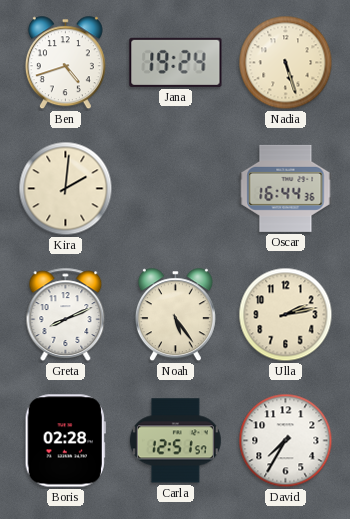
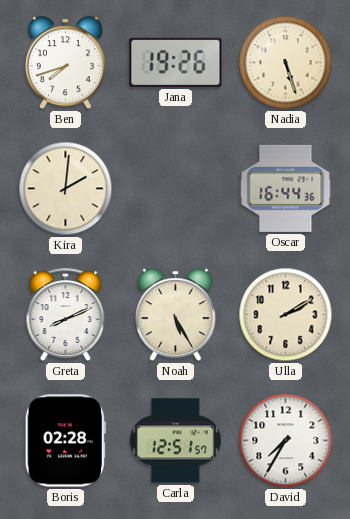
Ben: 4:42 -> 7:42
Jana: 19:24 -> 19:26
Noah: 5:24 -> 5:25
Ulla: 2:13 -> 2:10
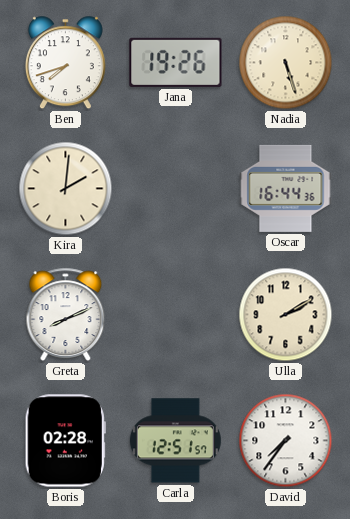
Noah: 5:25 -> none
David: 7:35 -> 7:36
